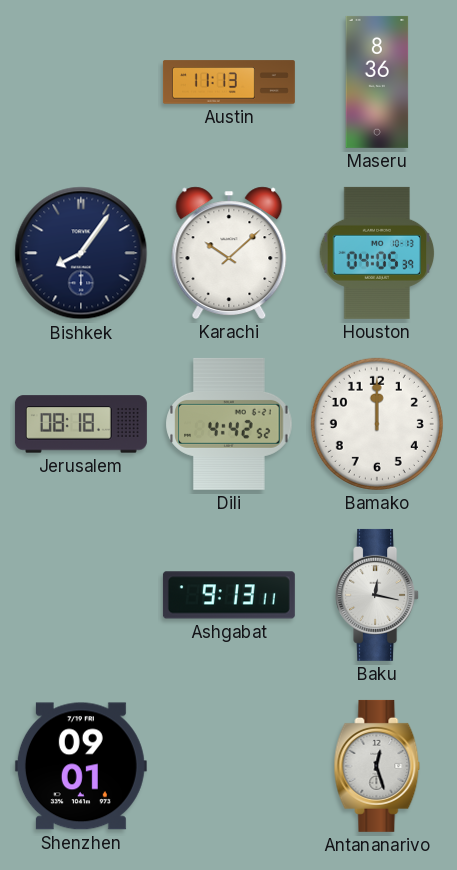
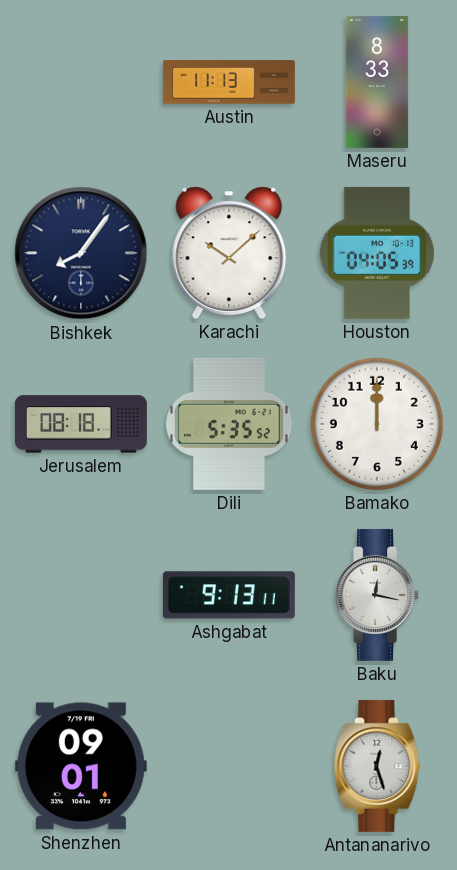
Maseru: 8:36 -> 8:33
Dili: 4:42 -> 5:35
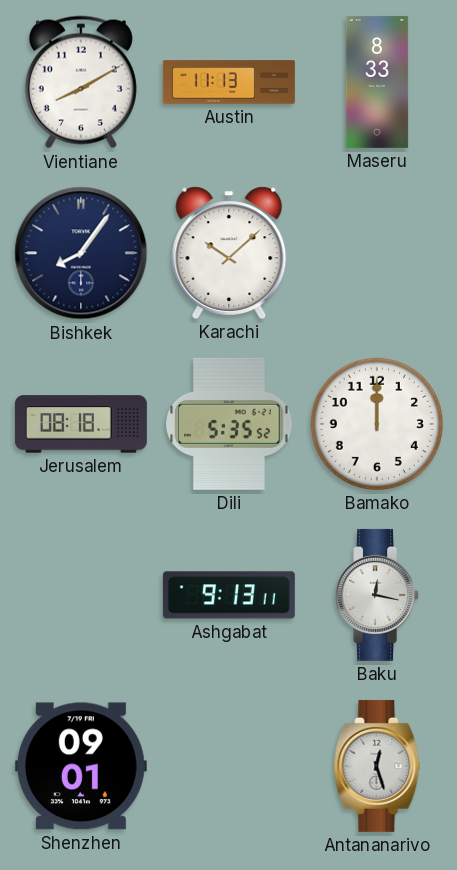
Vientiane: none -> 8:10
Houston: 04:05 -> none
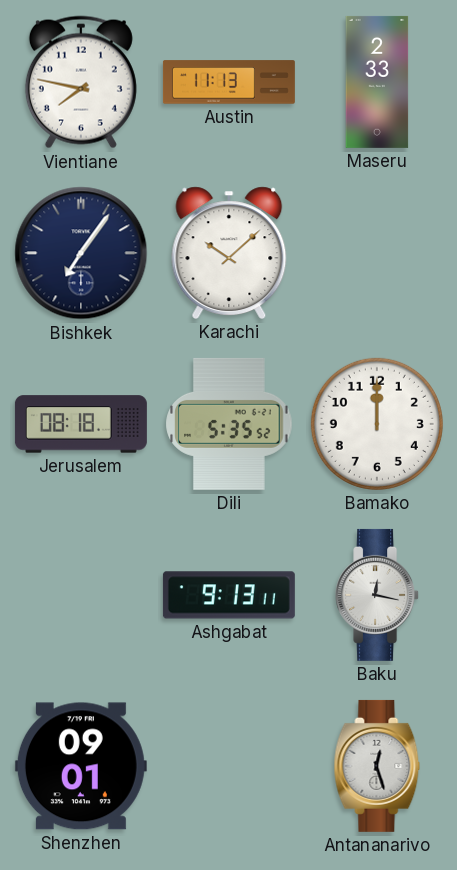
Vientiane: 8:10 -> 7:47
Maseru: 8:33 -> 2:33
Bishkek: 8:06 -> 7:06
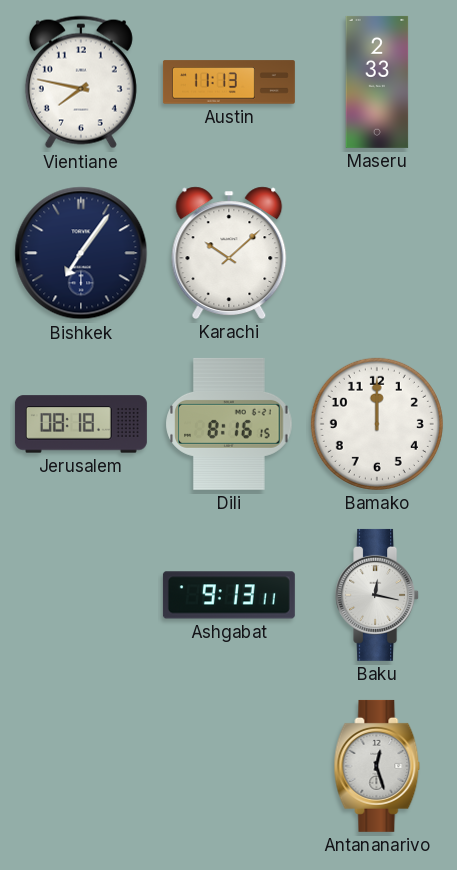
Dili: 5:35 -> 8:16
Shenzhen: 09:01 -> none
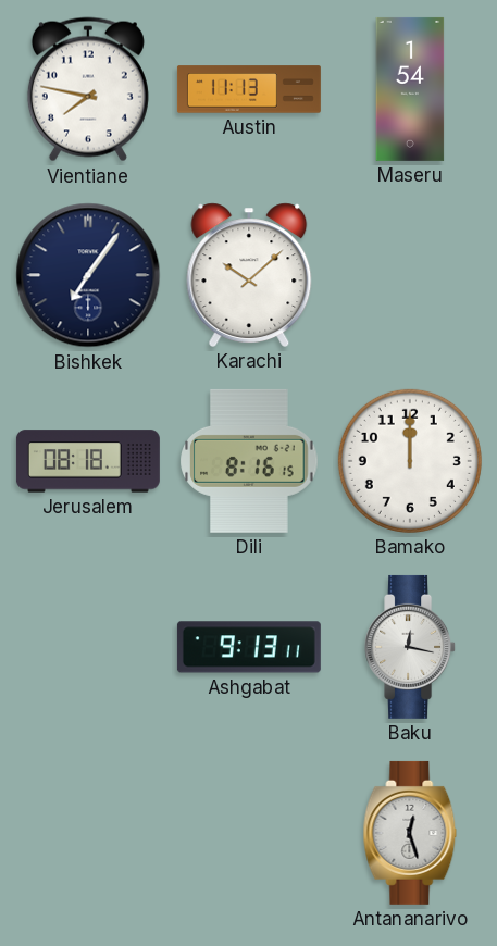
Maseru: 2:33 -> 1:54
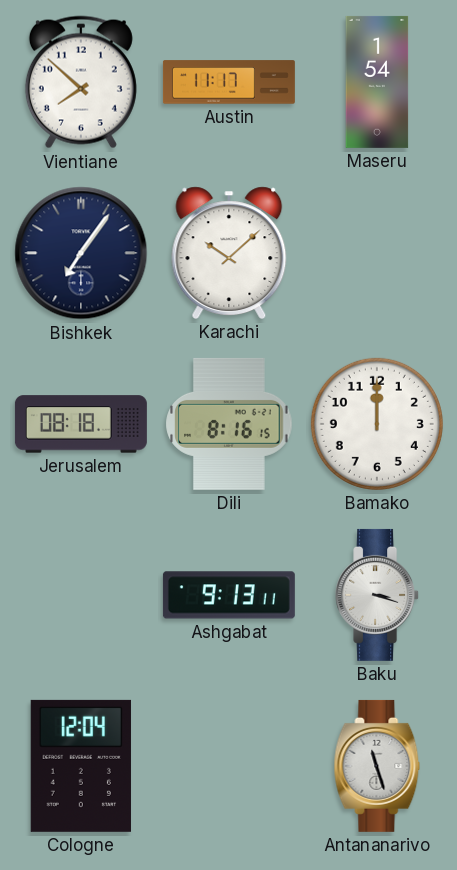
Vientiane: 7:47 -> 7:52
Austin: 11:13 -> 11:17
Baku: 12:17 -> 3:18
Cologne: none -> 12:04
Antananarivo: 12:27 -> 11:27
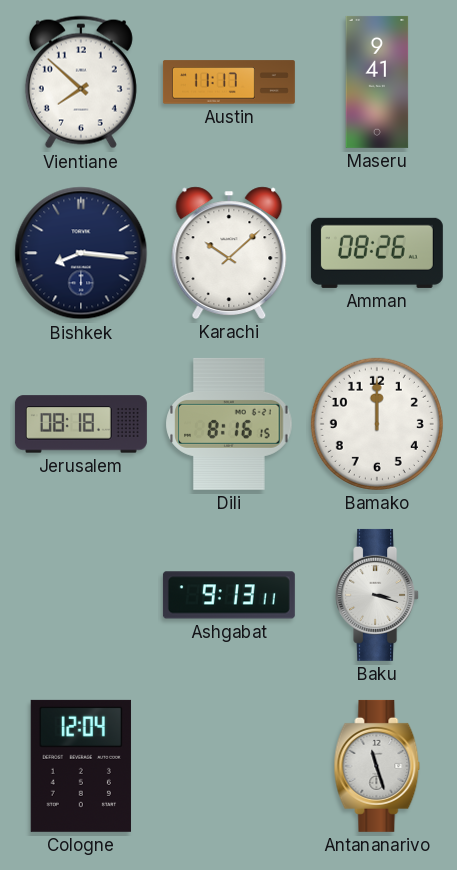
Maseru: 1:54 -> 9:41
Bishkek: 7:06 -> 8:16
Amman: none -> 08:26
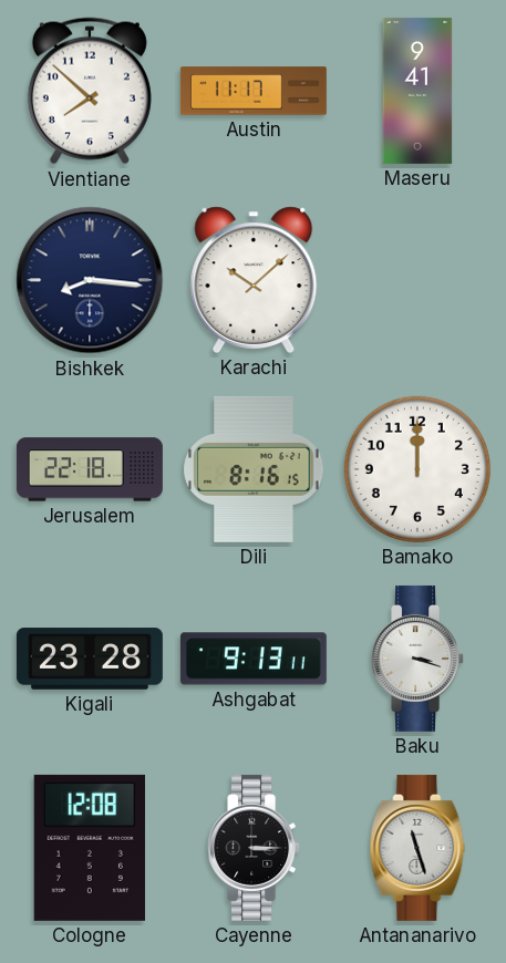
Amman: 08:26 -> none
Jerusalem: 08:18 -> 22:18
Kigali: none -> 23:28
Cologne: 12:04 -> 12:08
Cayenne: none -> 3:15
